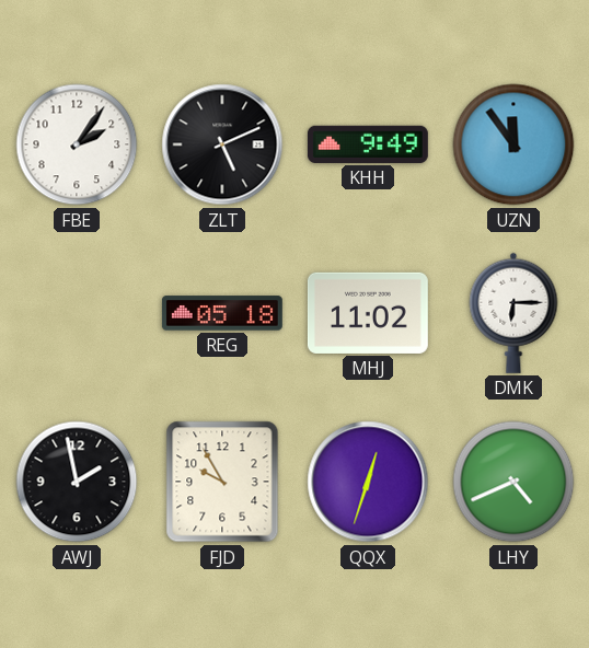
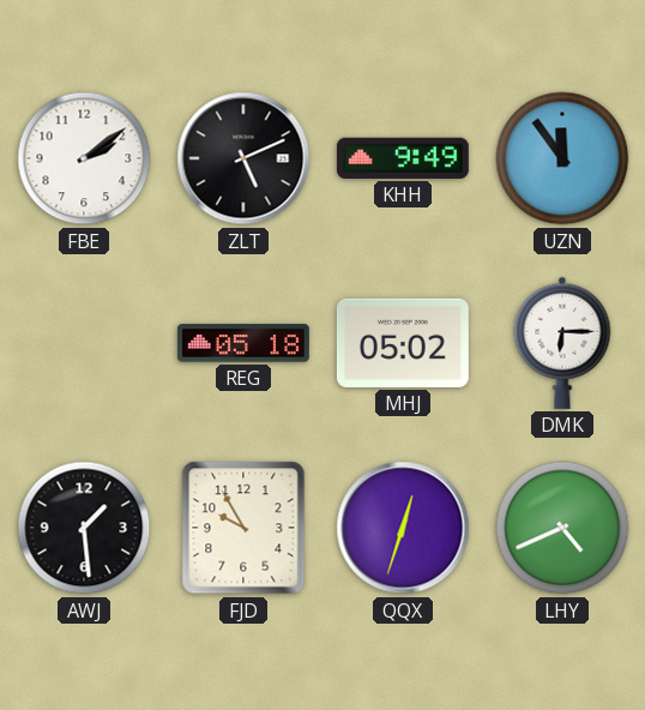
FBE: 2:06 -> 2:09
MHJ: 11:02 -> 05:02
AWJ: 1:58 -> 1:29
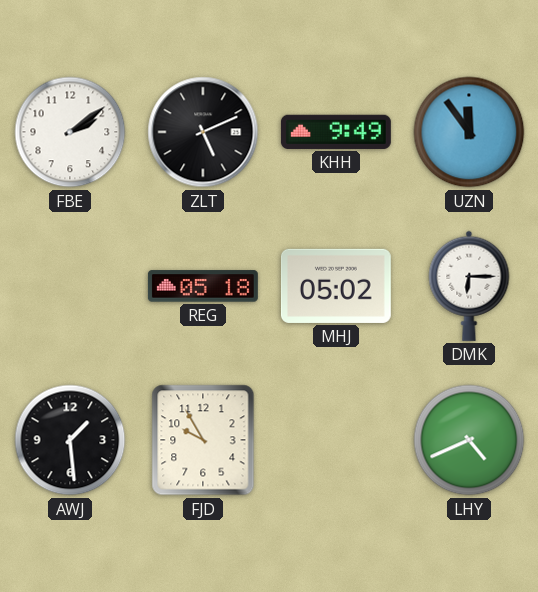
QQX: 12:33 -> none
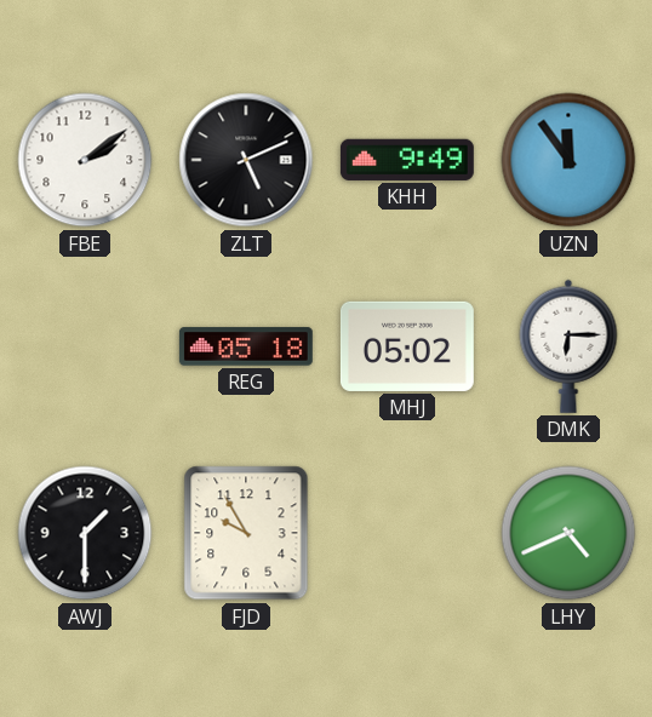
AWJ: 1:29 -> 1:30
